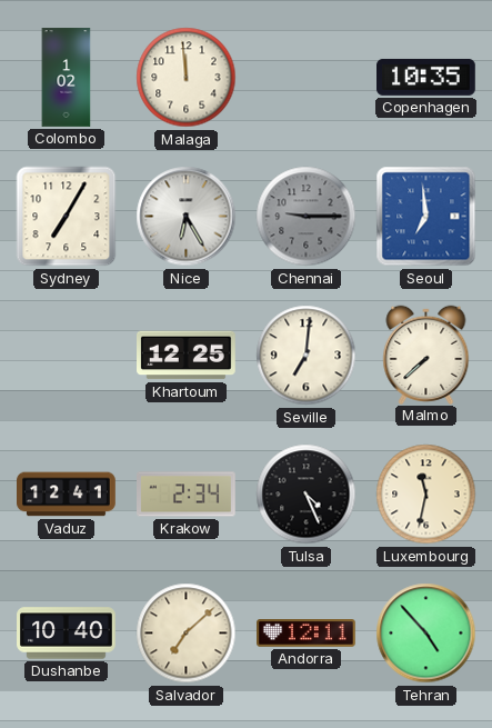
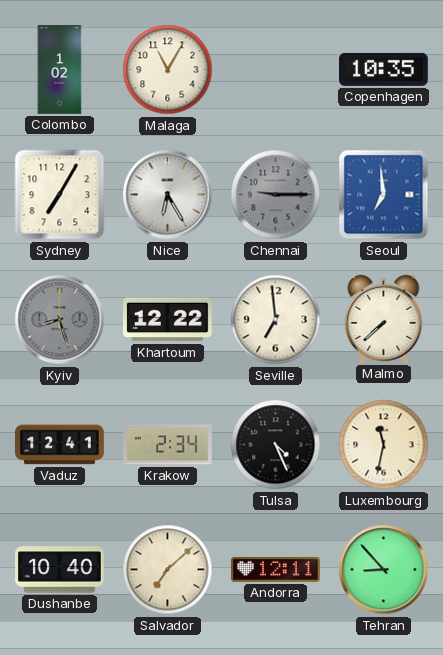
Malaga: 11:59 -> 11:05
Kyiv: none -> 8:27
Khartoum: 12:25 -> 12:22
Seville: 7:01 -> 6:59
Tehran: 4:53 -> 8:53
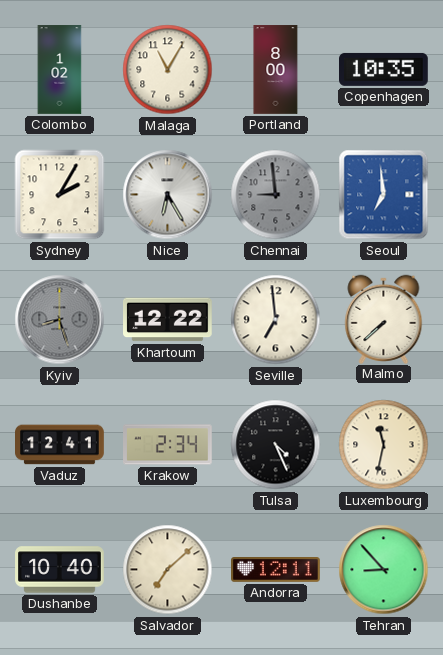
Portland: none -> 8:00
Sydney: 7:05 -> 2:05
Chennai: 9:15 -> 8:59
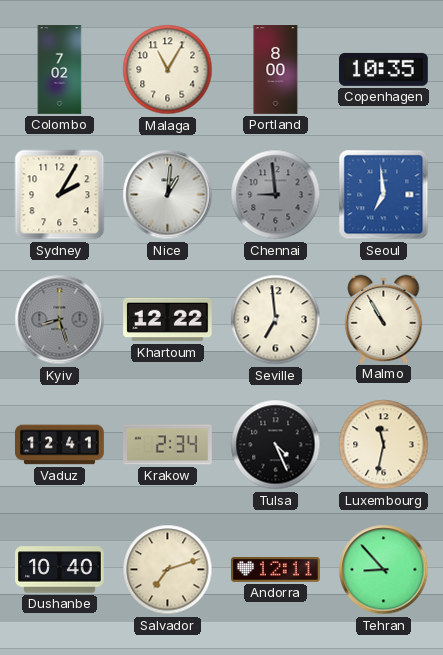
Colombo: 1:02 -> 7:02
Nice: 6:25 -> 1:01
Malmo: 7:38 -> 10:55
Salvador: 7:08 -> 7:12
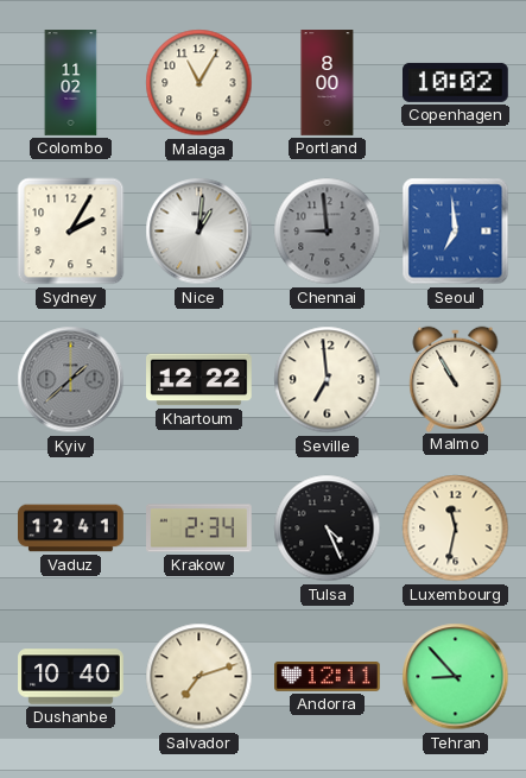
Colombo: 7:02 -> 11:02
Copenhagen: 10:35 -> 10:02
Kyiv: 8:27 -> 1:38
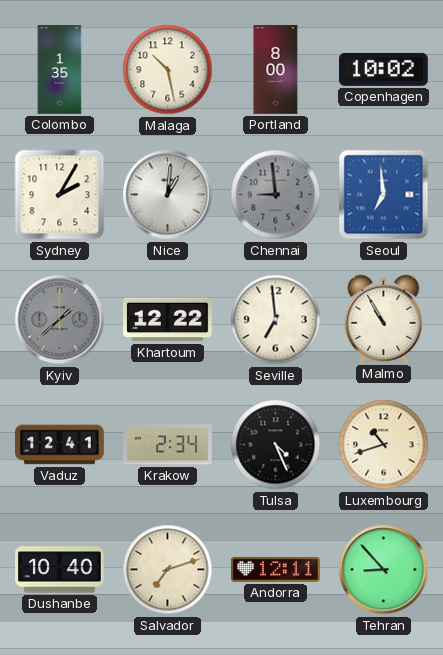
Colombo: 11:02 -> 1:35
Malaga: 11:05 -> 10:28
Luxembourg: 11:32 -> 10:42
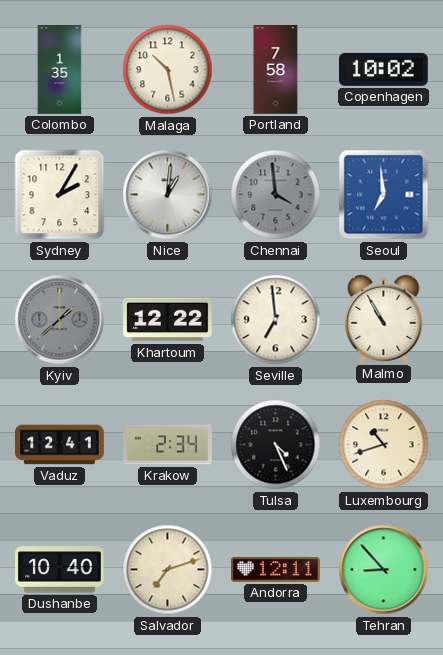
Portland: 8:00 -> 7:58
Chennai: 8:59 -> 3:59
